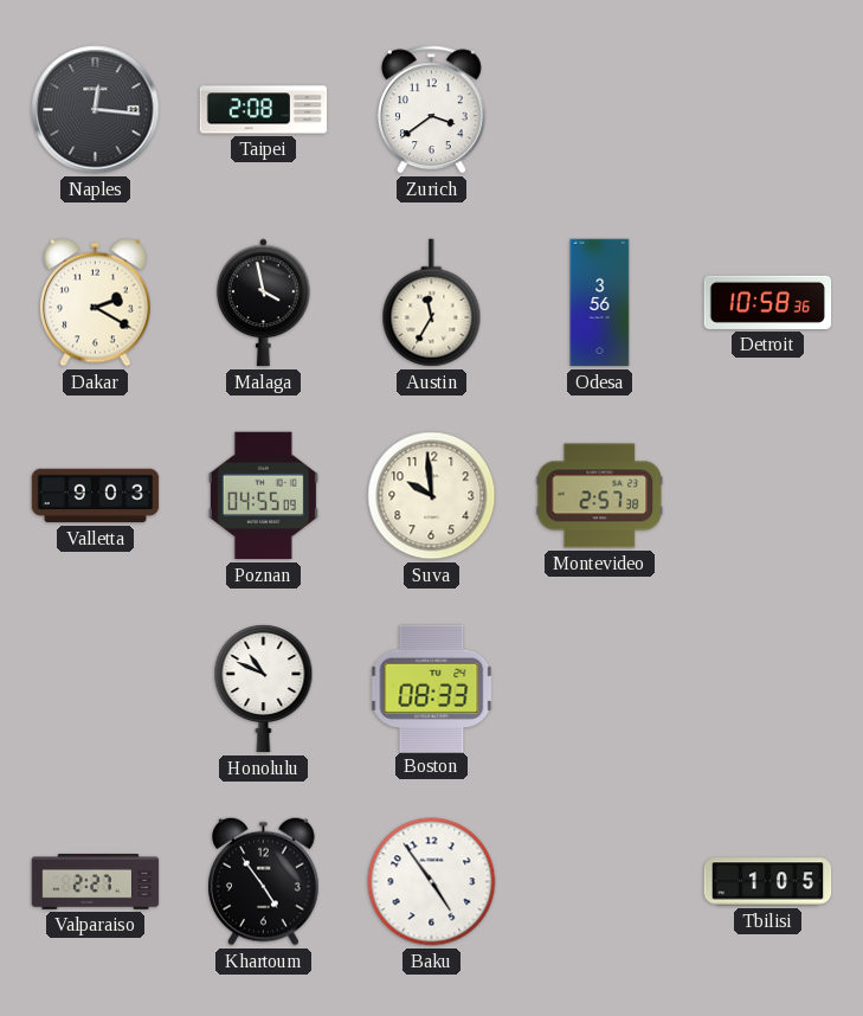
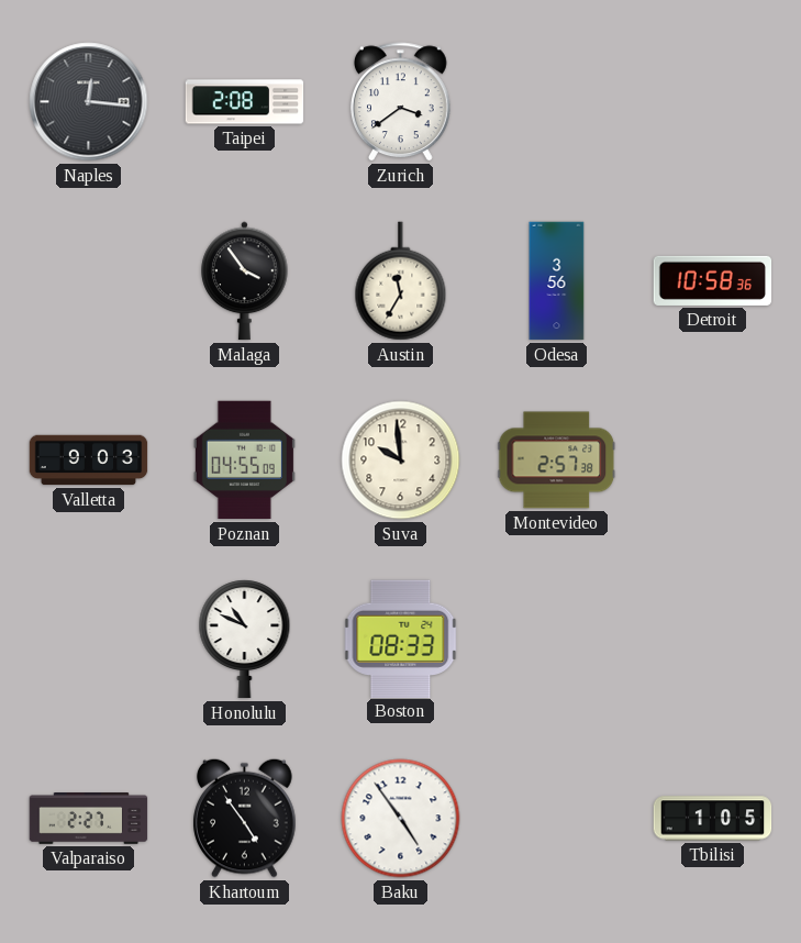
Dakar: 2:20 -> none
Malaga: 3:58 -> 3:54
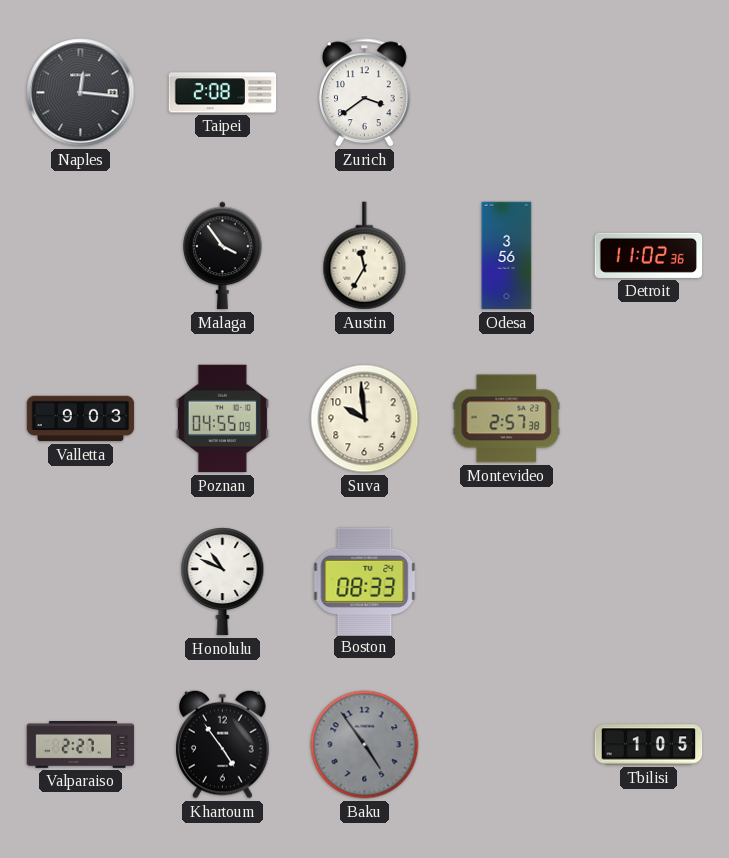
Detroit: 10:58 -> 11:02
Baku dial: white -> grey
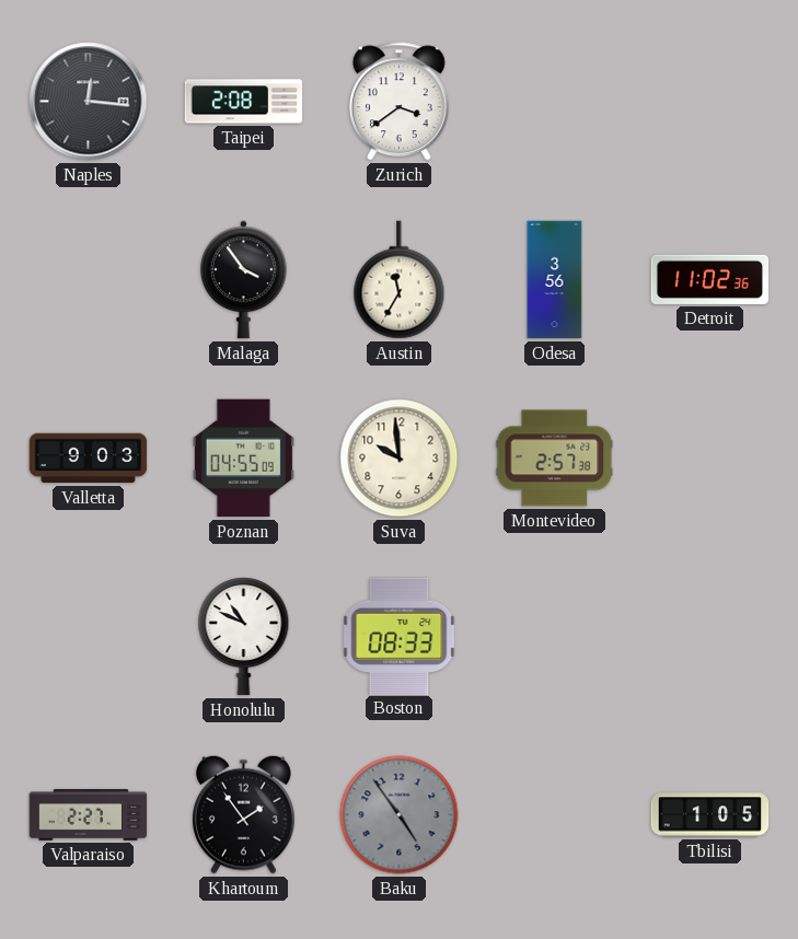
Khartoum: 4:54 -> 1:54
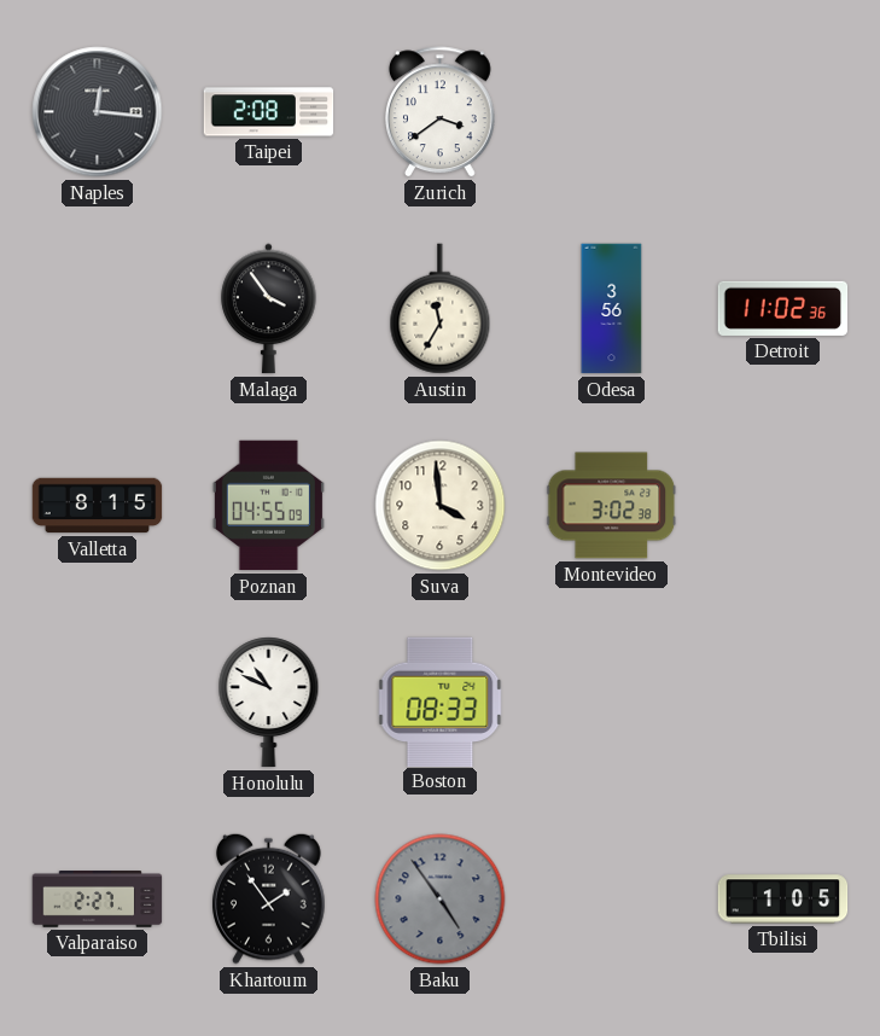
Valletta: 9:03 -> 8:15
Suva: 9:59 -> 3:59
Montevideo: 2:57 -> 3:02
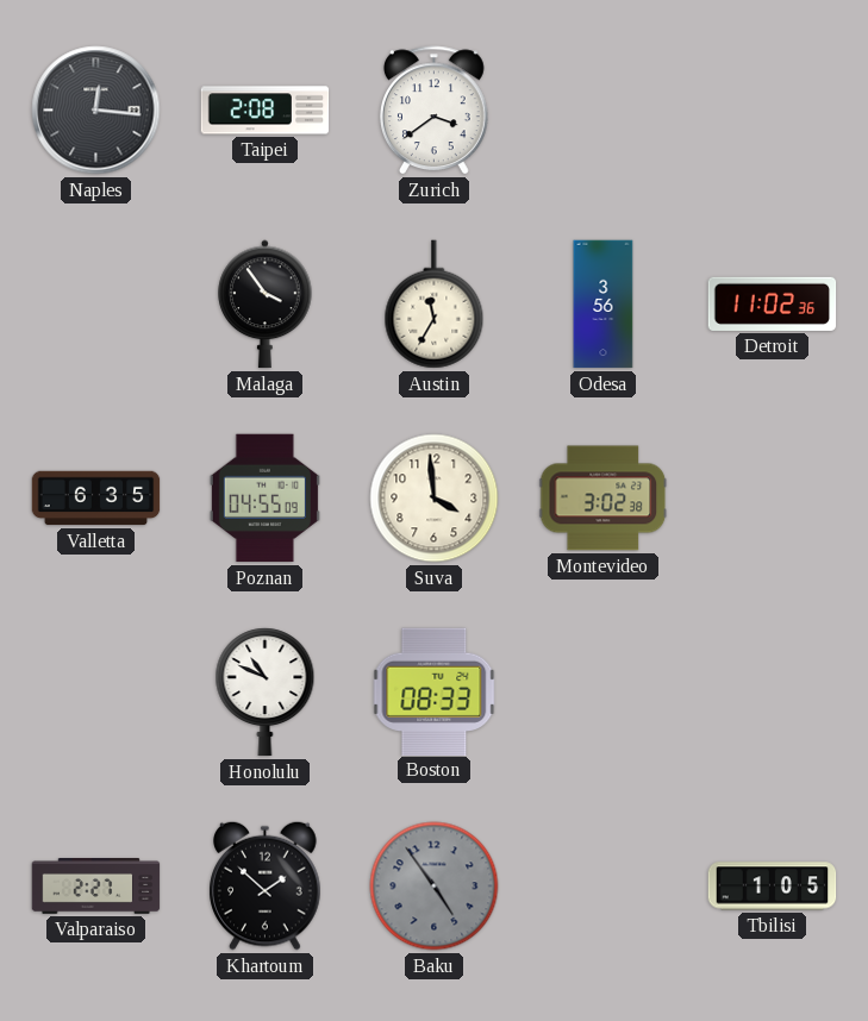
Valletta: 8:15 -> 6:35
Khartoum: 1:54 -> 1:52
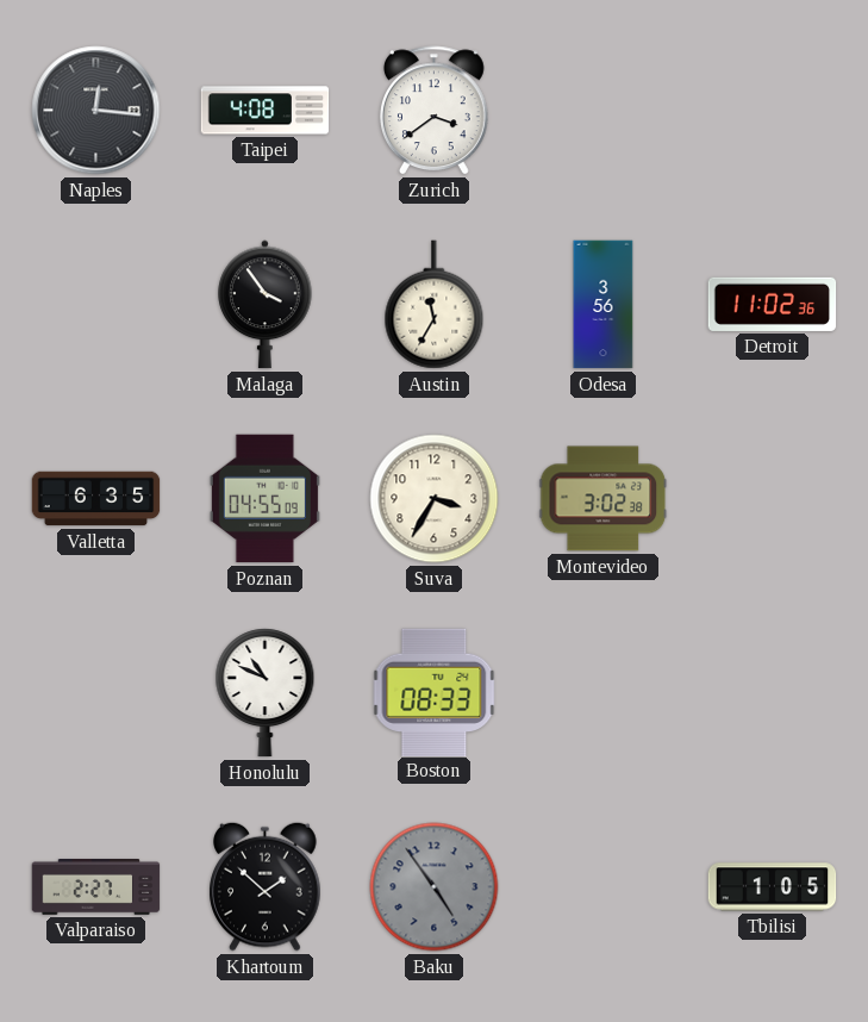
Taipei: 2:08 -> 4:08
Suva: 3:59 -> 3:35
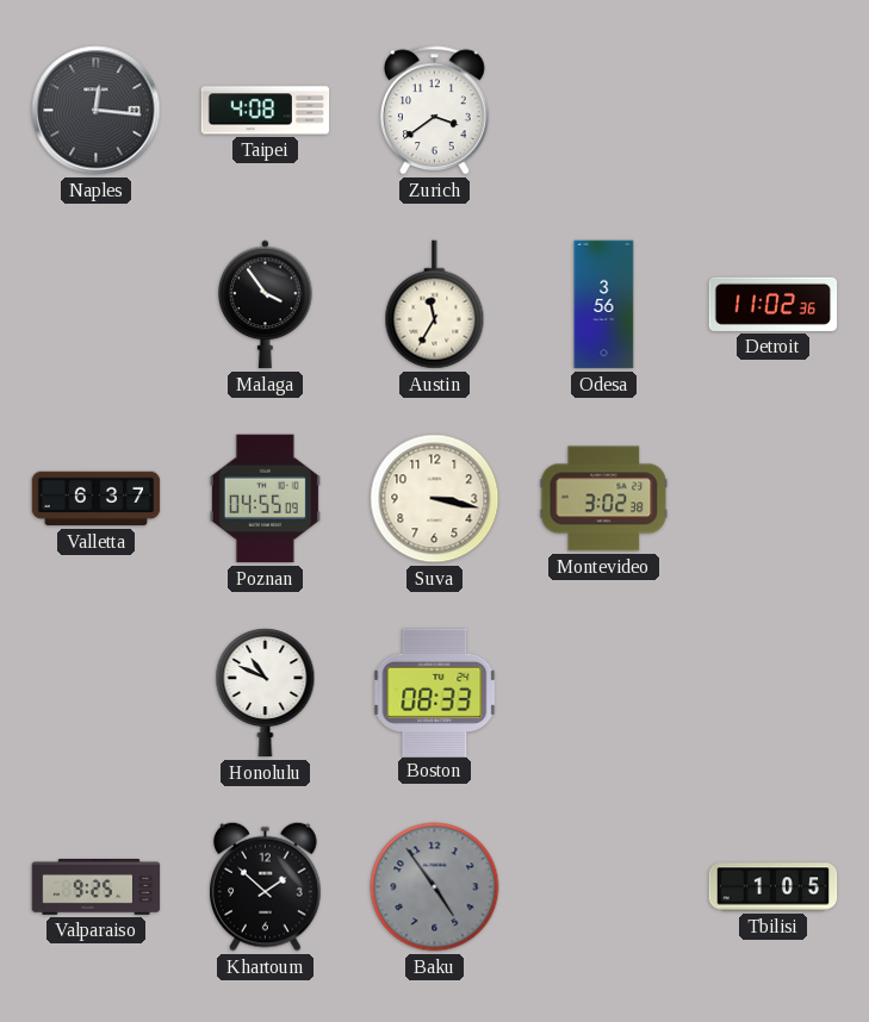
Valletta: 6:35 -> 6:37
Suva: 3:35 -> 3:17
Valparaiso: 2:27 -> 9:25
